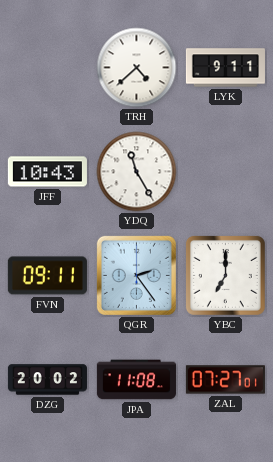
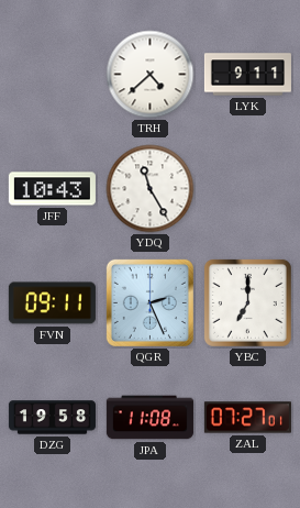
QGR: 2:24 -> 2:26
DZG: 20:02 -> 19:58
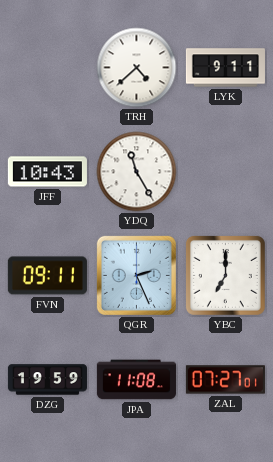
DZG: 19:58 -> 19:59
